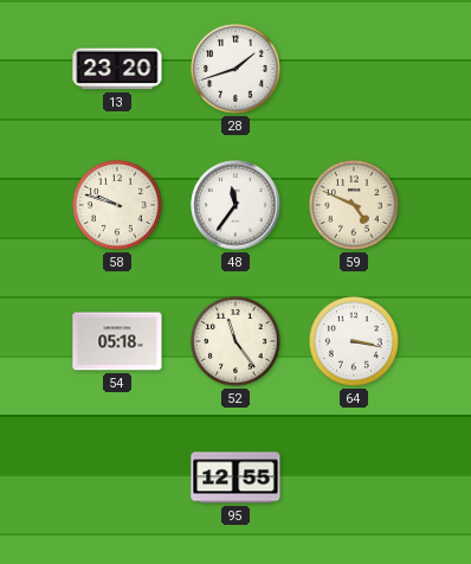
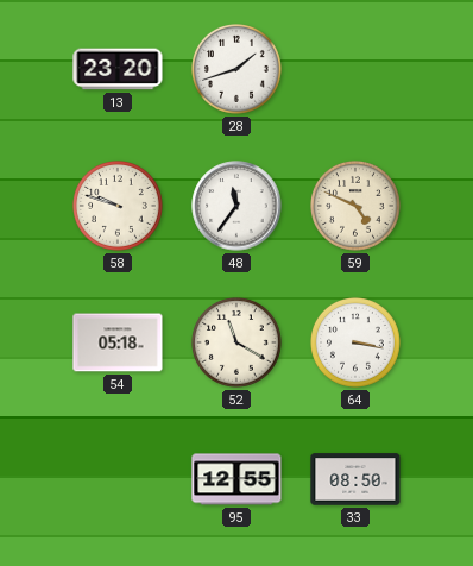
52: 11:24 -> 11:20
33: none -> 08:50
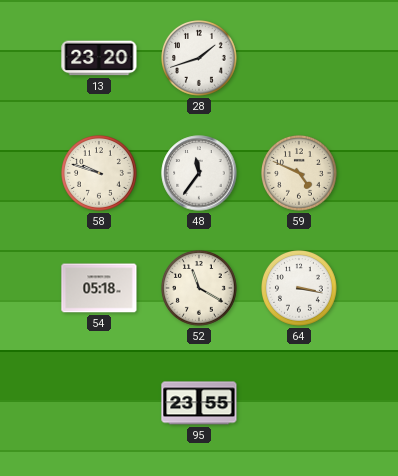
95: 12:55 -> 23:55
33: 08:50 -> none
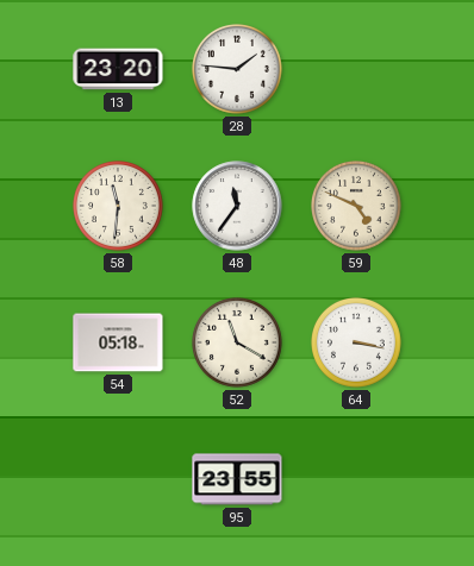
28: 1:42 -> 1:46
58: 9:48 -> 11:31
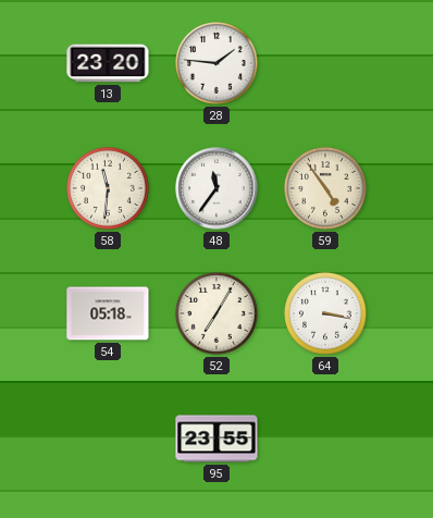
59: 4:49 -> 4:54
52: 11:20 -> 7:05
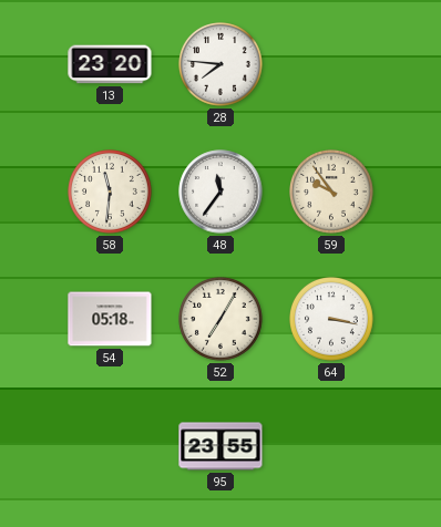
28: 1:46 -> 7:46
59: 4:54 -> 9:54
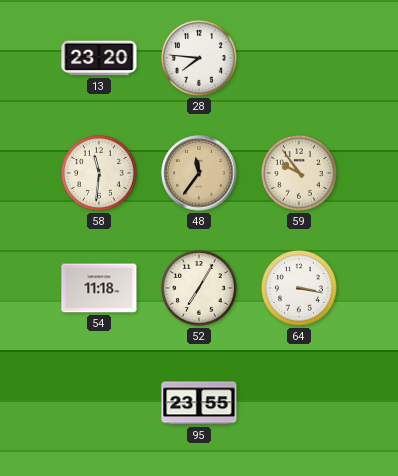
48 dial: white -> champagne
54: 05:18 -> 11:18
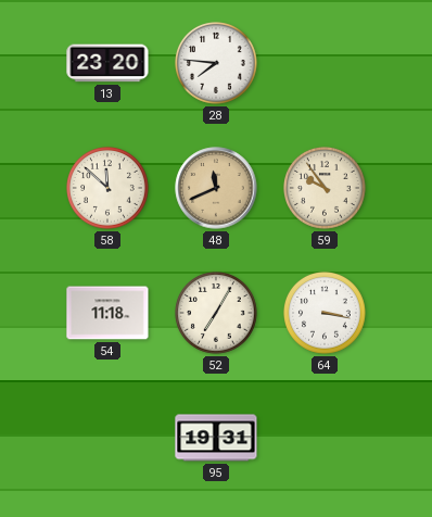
58: 11:31 -> 11:52
48: 11:36 -> 11:41
95: 23:55 -> 19:31
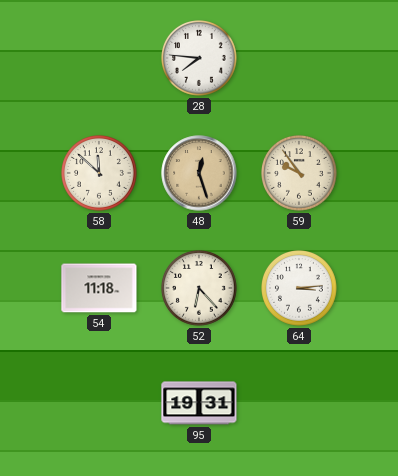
13: 23:20 -> none
48: 11:41 -> 12:27
52: 7:05 -> 6:23
64: 3:17 -> 3:14
